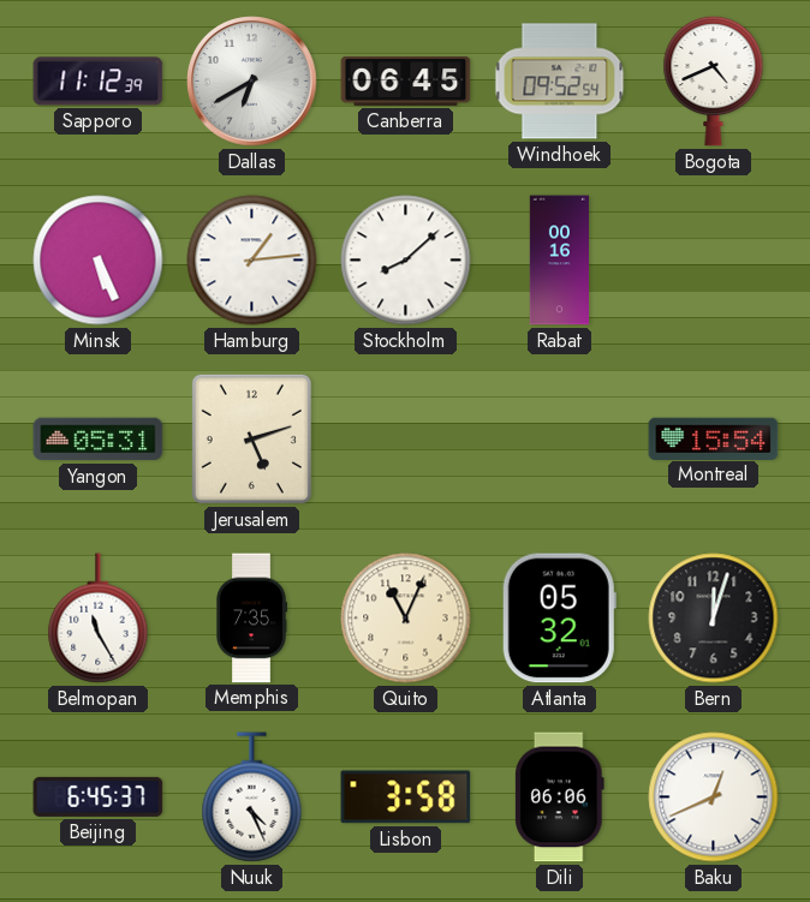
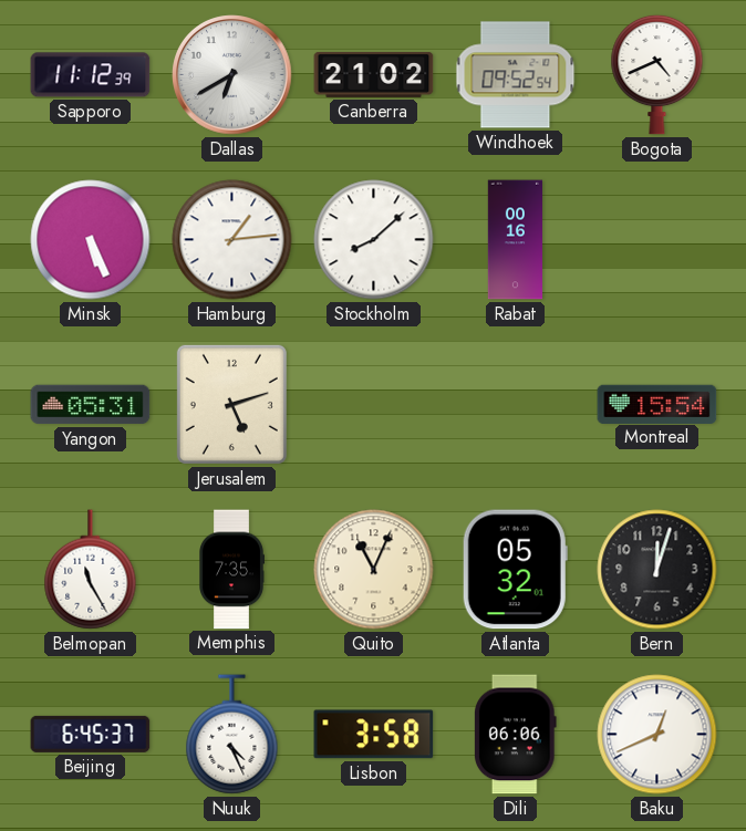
Canberra: 06:45 -> 21:02
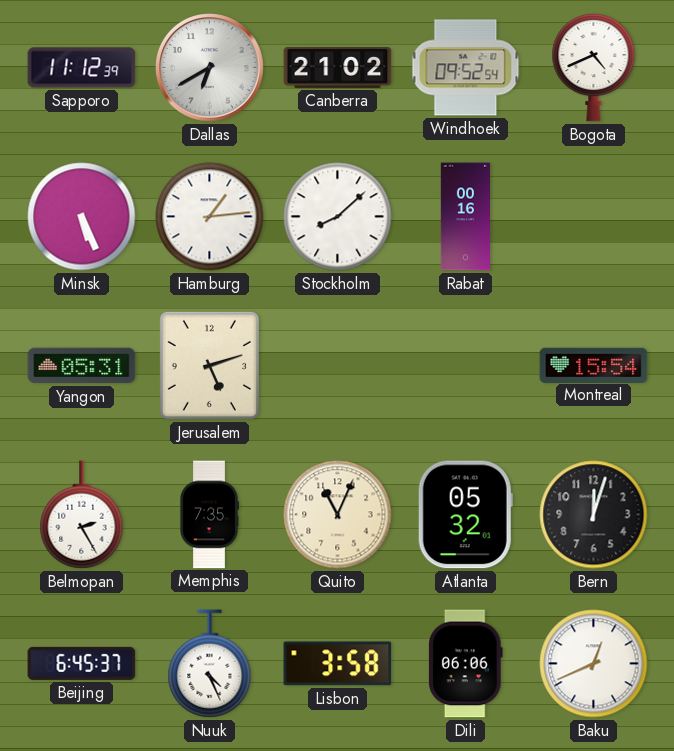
Belmopan: 11:25 -> 2:25
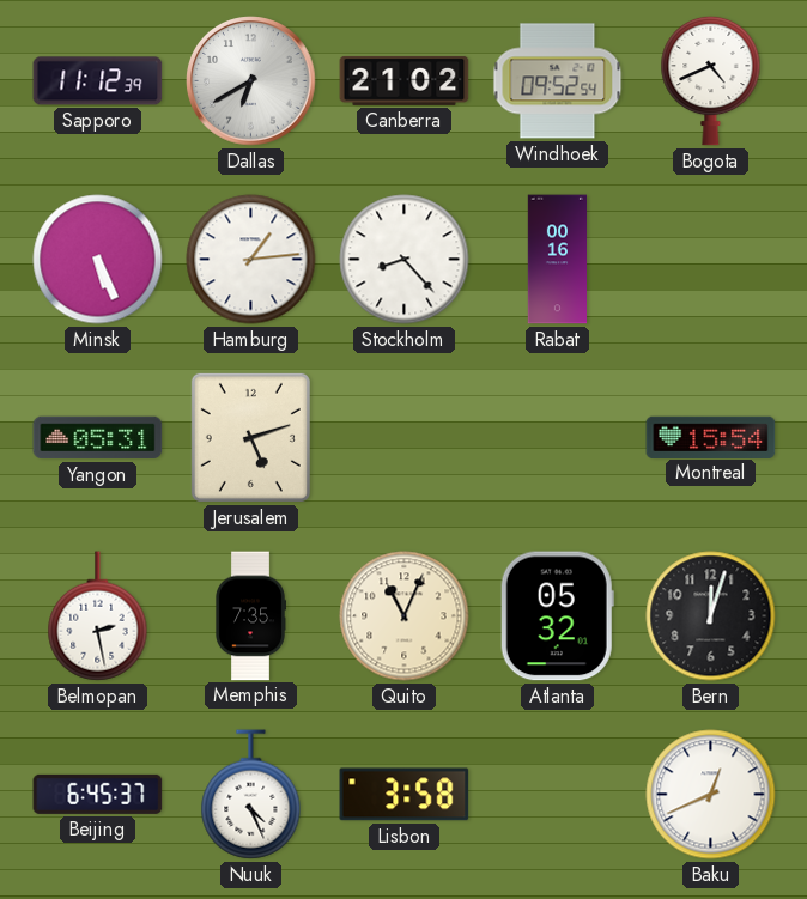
Stockholm: 8:08 -> 8:23
Belmopan: 2:25 -> 2:28
Dili: 06:06 -> none
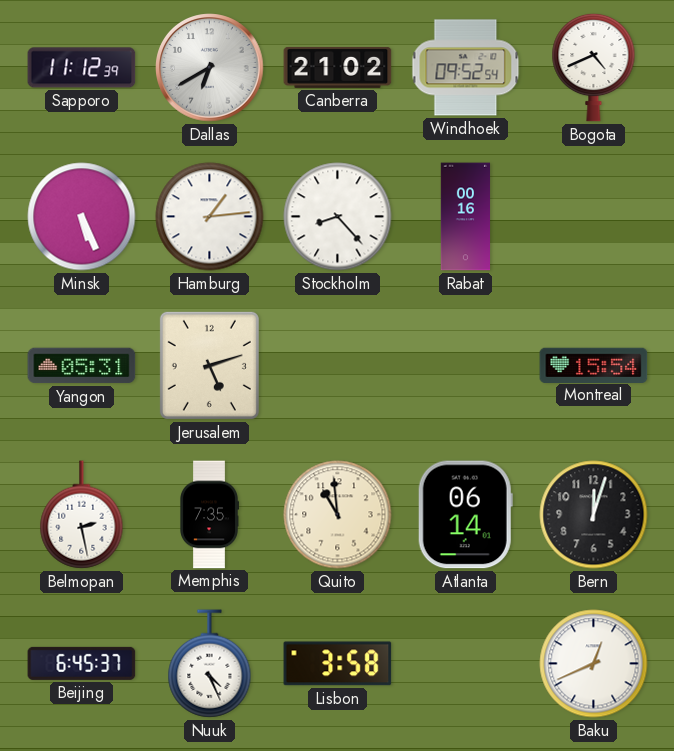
Quito: 11:04 -> 10:59
Atlanta: 05:32 -> 06:14
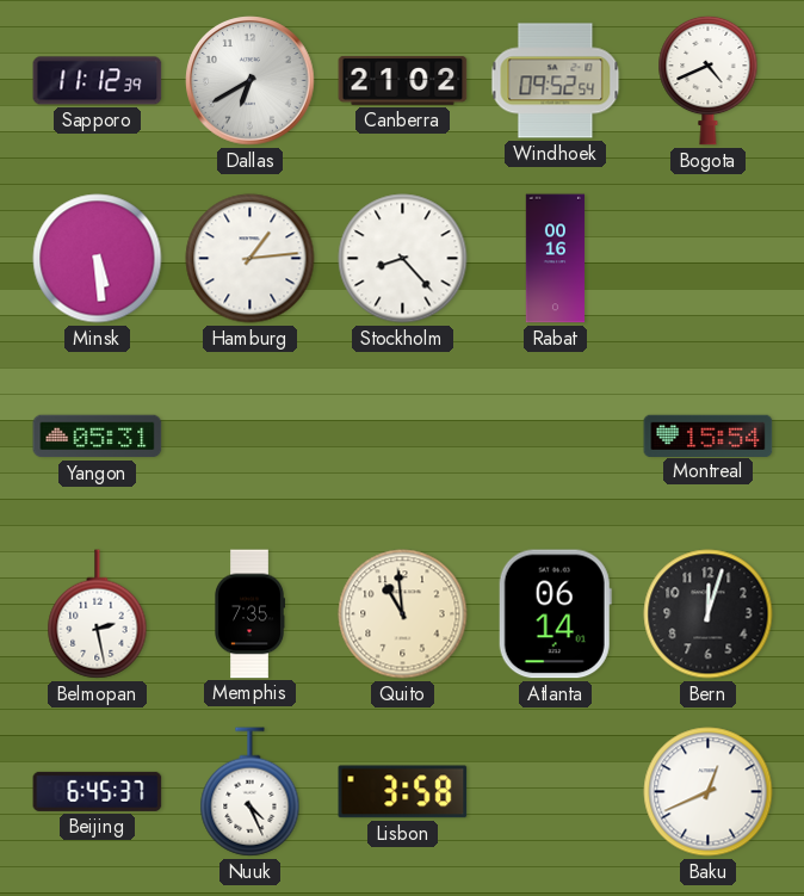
Minsk: 5:26 -> 5:29
Jerusalem: 5:12 -> none
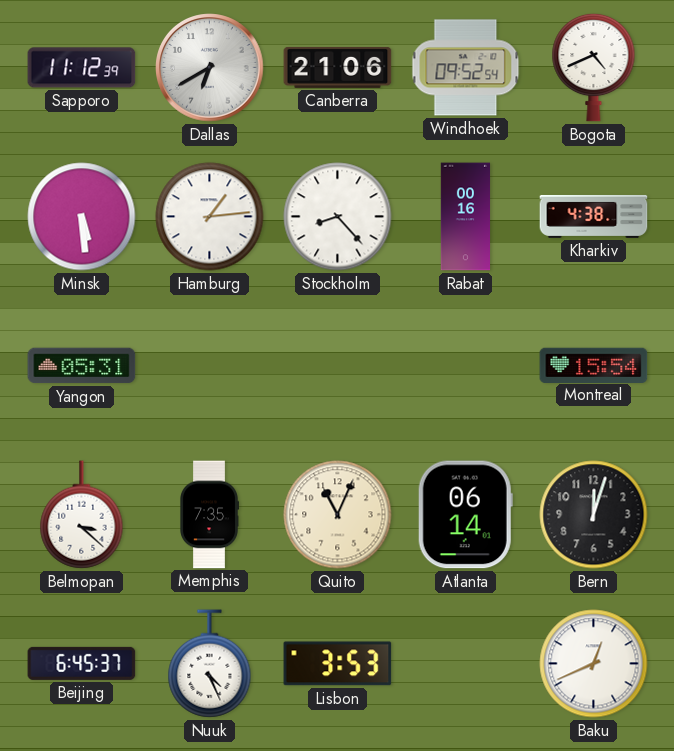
Canberra: 21:02 -> 21:06
Kharkiv: none -> 4:38
Belmopan: 2:28 -> 3:22
Quito: 10:59 -> 11:04
Lisbon: 3:58 -> 3:53
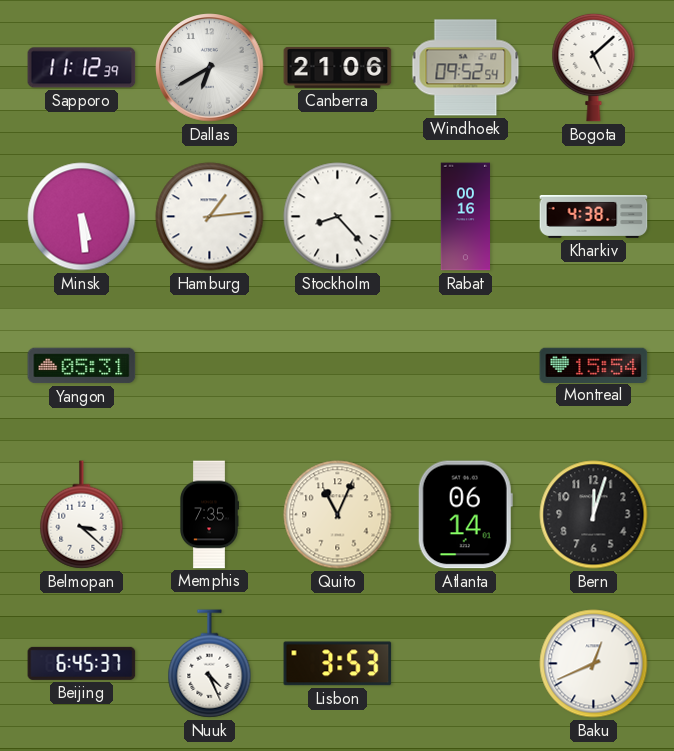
Bogota: 4:41 -> 5:08
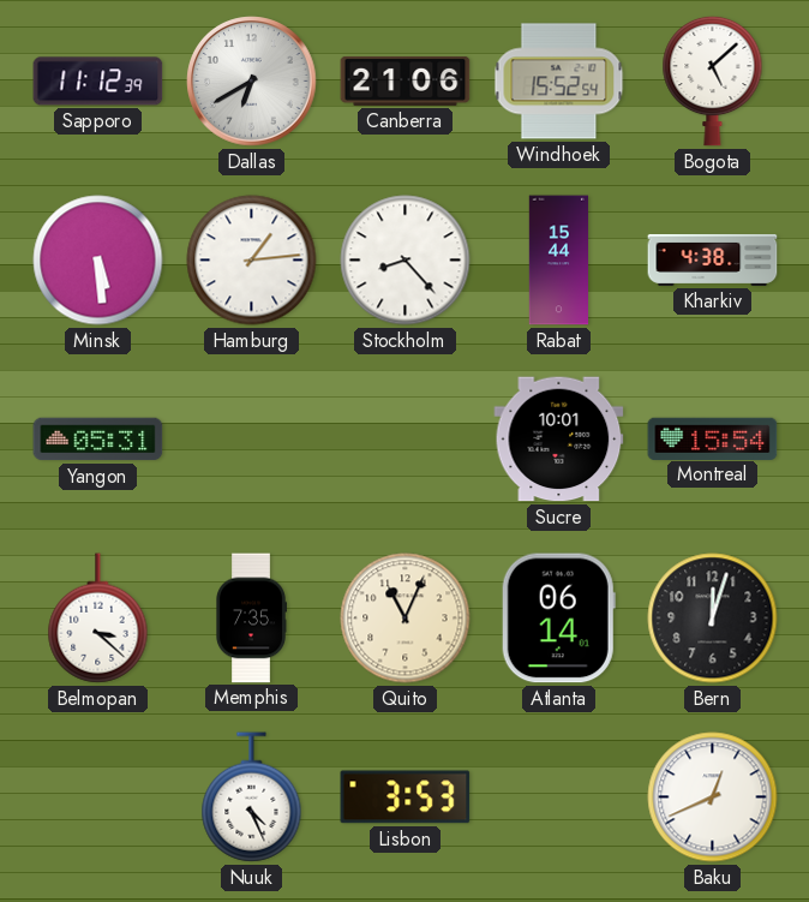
Windhoek: 09:52 -> 15:52
Rabat: 00:16 -> 15:44
Sucre: none -> 10:01
Beijing: 6:45 -> none
